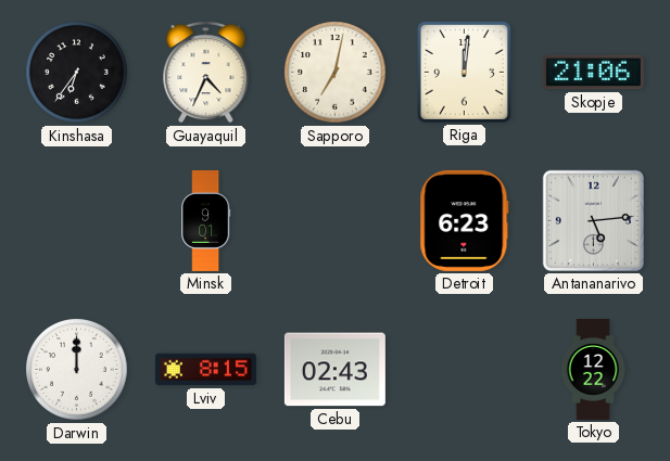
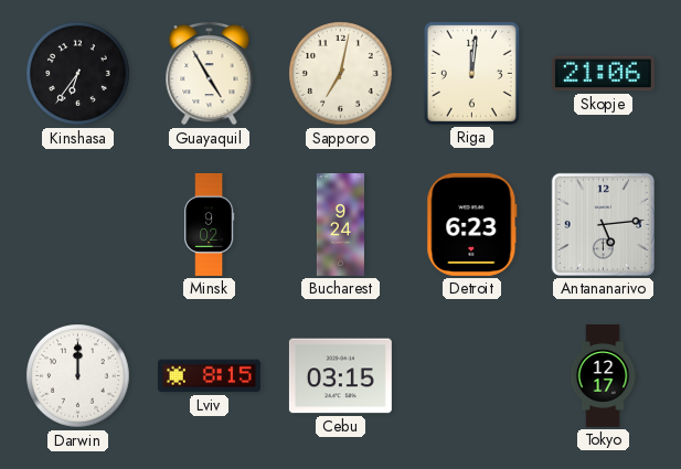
Guayaquil: 4:34 -> 4:55
Minsk: 9:01 -> 9:02
Bucharest: none -> 9:24
Cebu: 02:43 -> 03:15
Tokyo: 12:22 -> 12:17
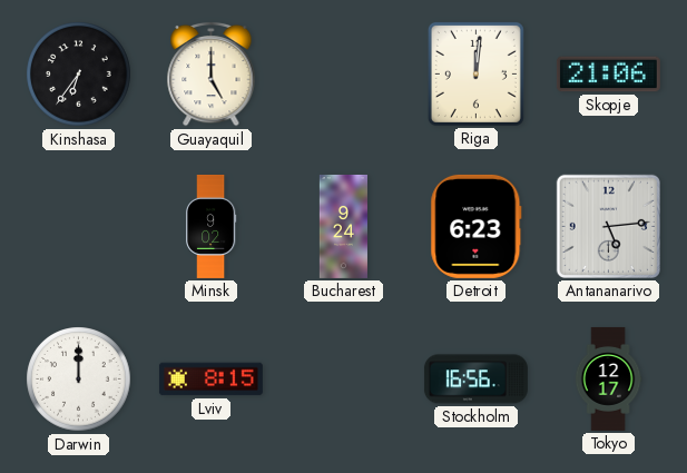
Guayaquil: 4:55 -> 5:00
Sapporo: 7:02 -> none
Cebu: 03:15 -> none
Stockholm: none -> 16:56
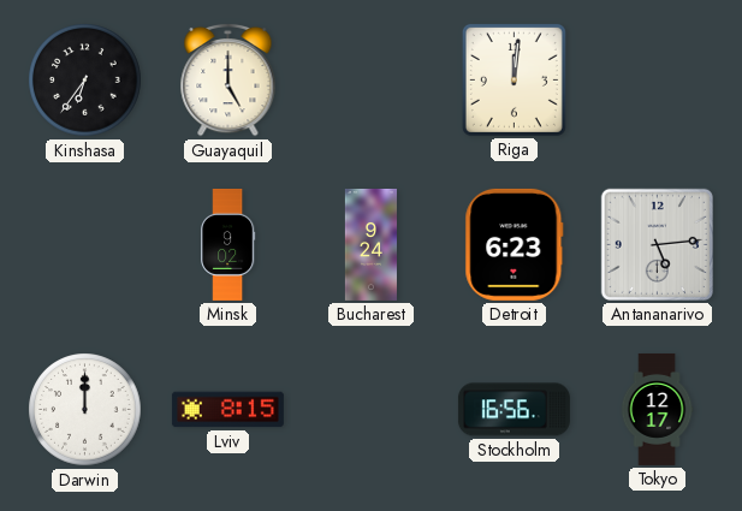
Skopje: 21:06 -> none
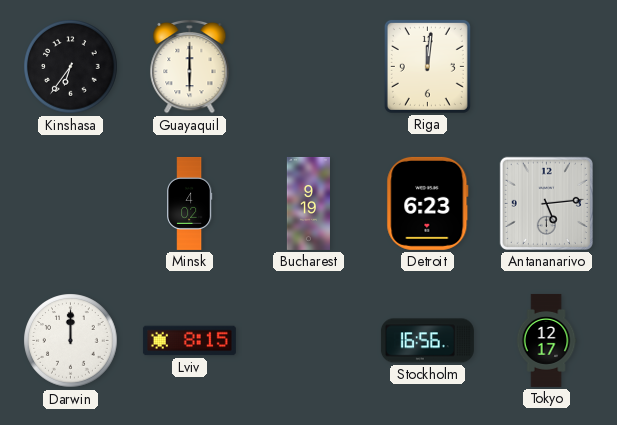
Guayaquil: 5:00 -> 6:00
Minsk: 9:02 -> 4:02
Bucharest: 9:24 -> 9:19
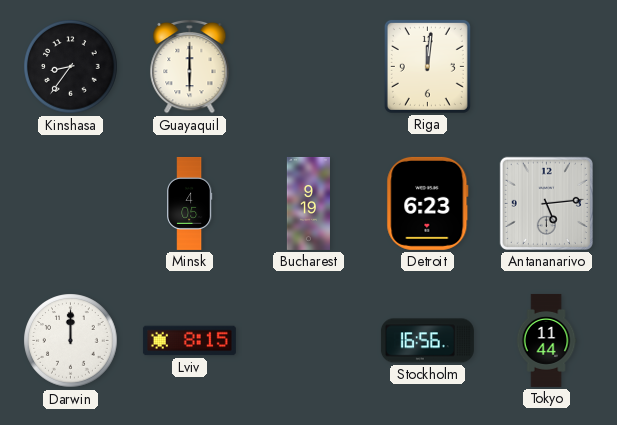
Kinshasa: 6:36 -> 8:36
Minsk: 4:02 -> 4:05
Tokyo: 12:17 -> 11:44
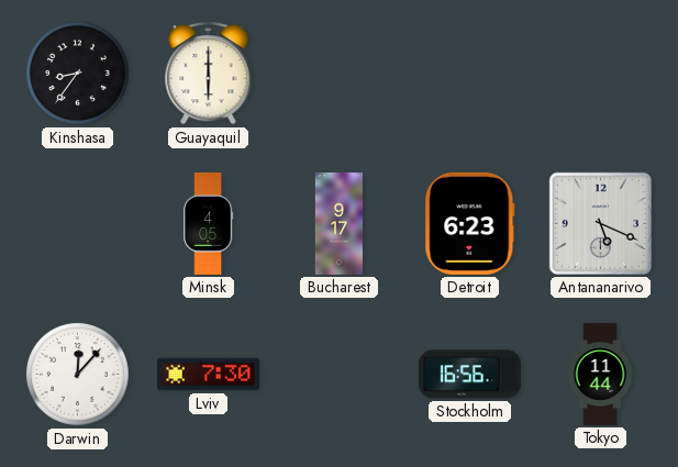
Riga: 12:01 -> none
Bucharest: 9:19 -> 9:17
Antananarivo: 5:14 -> 5:19
Darwin: 12:00 -> 12:07
Lviv: 8:15 -> 7:30
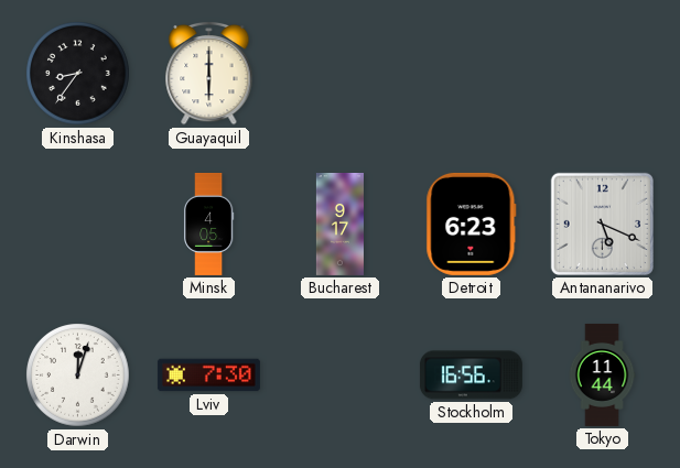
Darwin: 12:07 -> 12:03
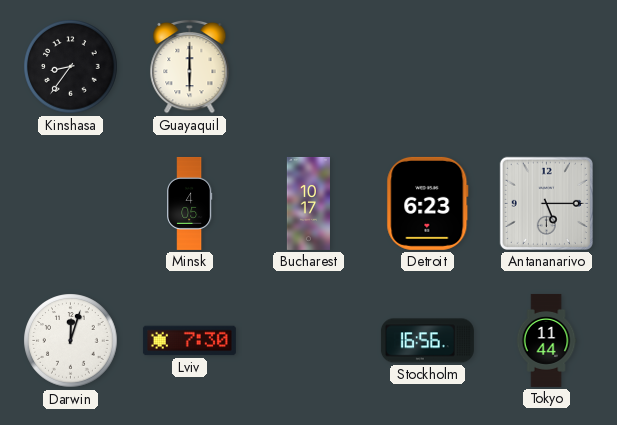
Bucharest: 9:17 -> 10:17
Antananarivo: 5:19 -> 5:15
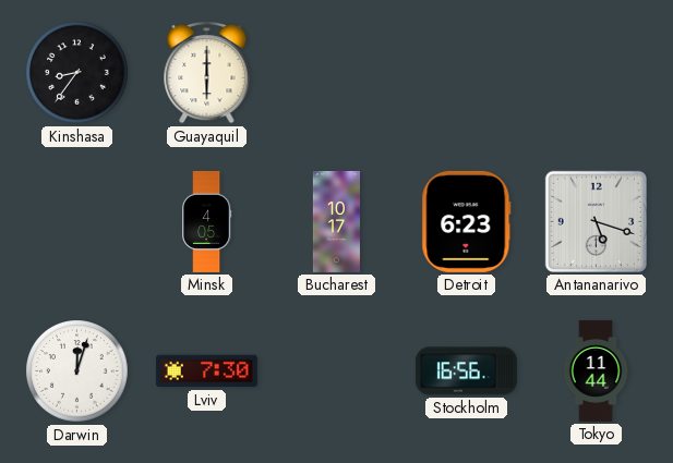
Antananarivo: 5:15 -> 5:18
